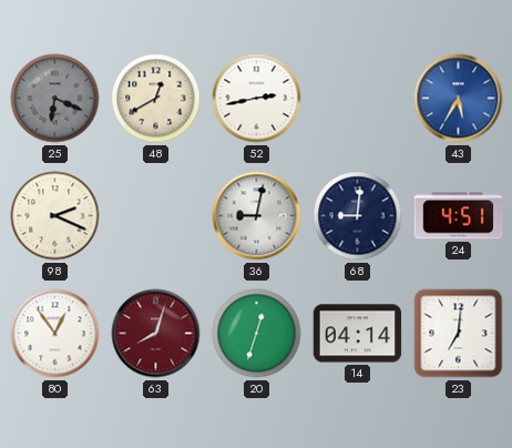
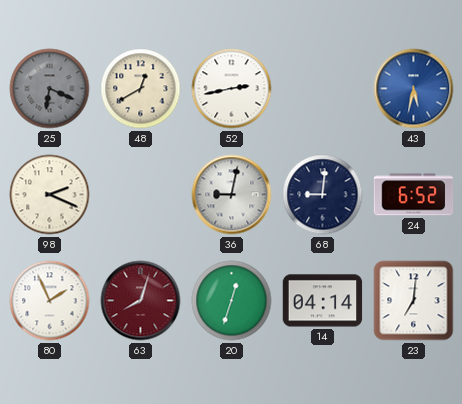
43: 5:35 -> 5:32
24: 4:51 -> 6:52
80: 12:54 -> 1:56
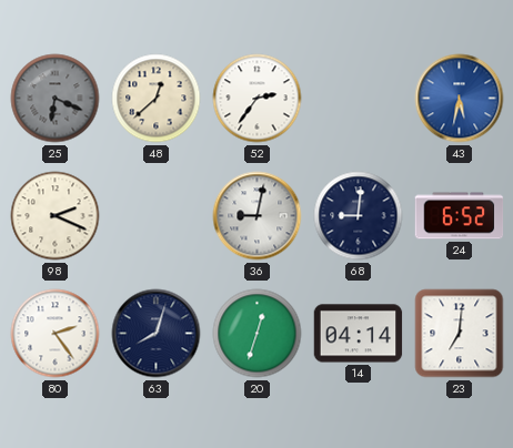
48: 12:40 -> 12:38
52: 2:43 -> 2:36
80: 1:56 -> 2:24
63 dial: burgundy -> navy
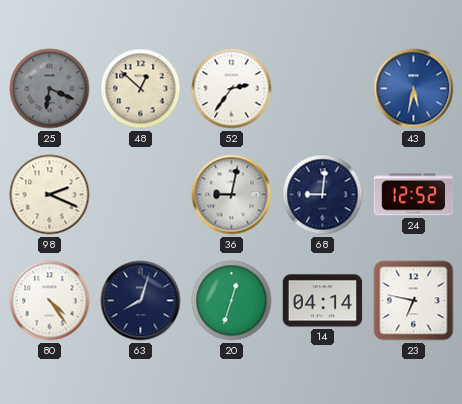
48: 12:38 -> 12:52
24: 6:52 -> 12:52
80: 2:24 -> 4:24
23: 7:01 -> 6:47
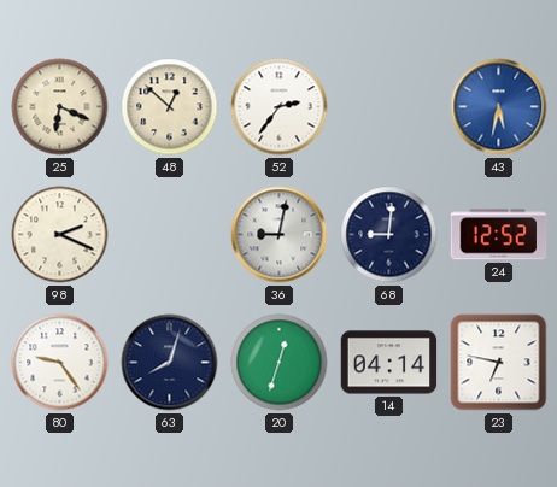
25 dial: grey -> cream
80: 4:24 -> 9:24
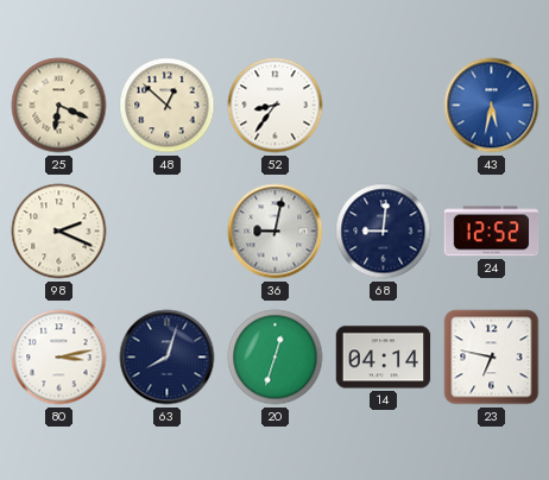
52: 2:36 -> 8:36
80: 9:24 -> 3:13
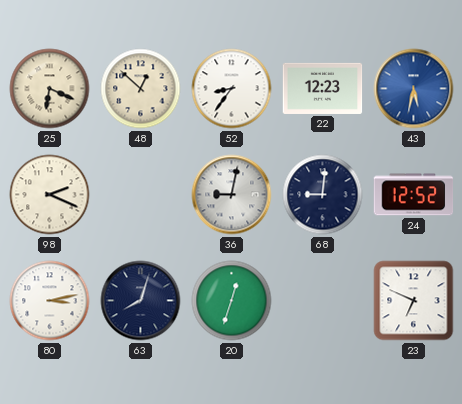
22: none -> 12:23
14: 04:14 -> none
23: 6:47 -> 6:49
